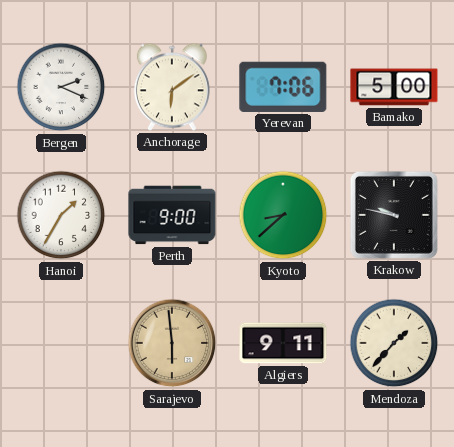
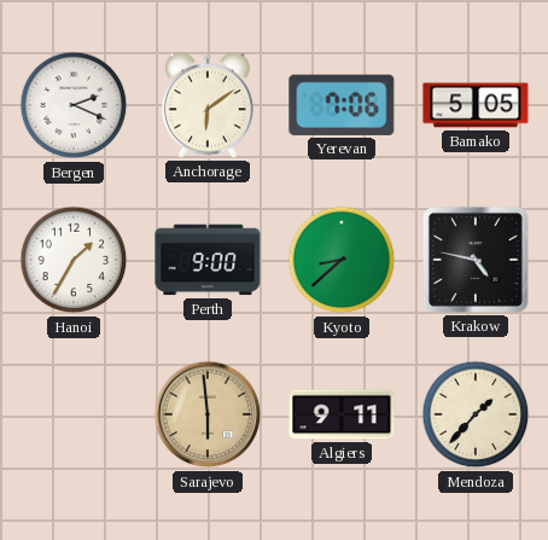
Bamako: 5:00 -> 5:05
Krakow: 9:47 -> 4:47
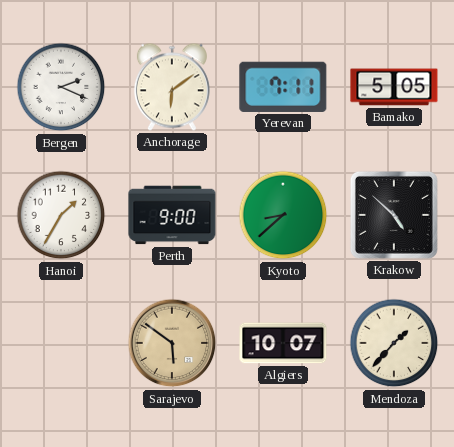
Yerevan: 7:06 -> 7:11
Krakow: 4:47 -> 4:52
Sarajevo: 5:59 -> 5:51
Algiers: 9:11 -> 10:07
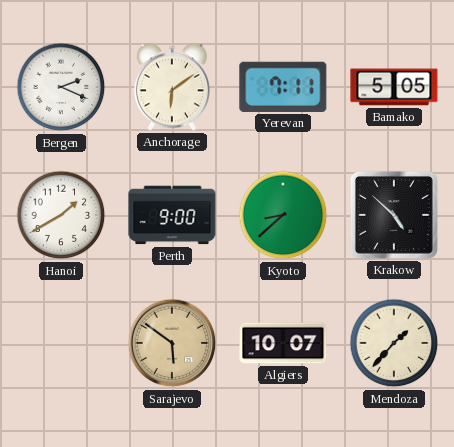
Hanoi: 1:35 -> 1:40
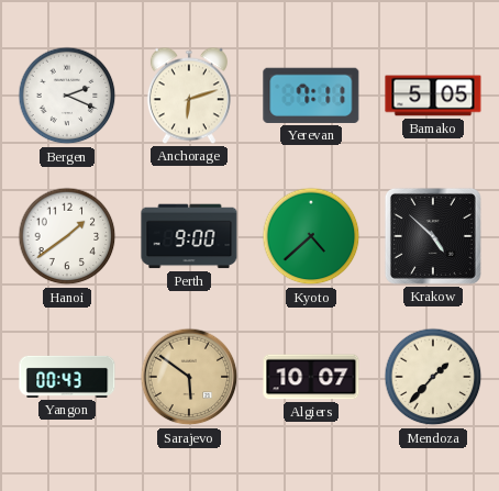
Anchorage: 6:09 -> 6:12
Hanoi: 1:40 -> 1:39
Kyoto: 8:38 -> 4:38
Yangon: none -> 00:43
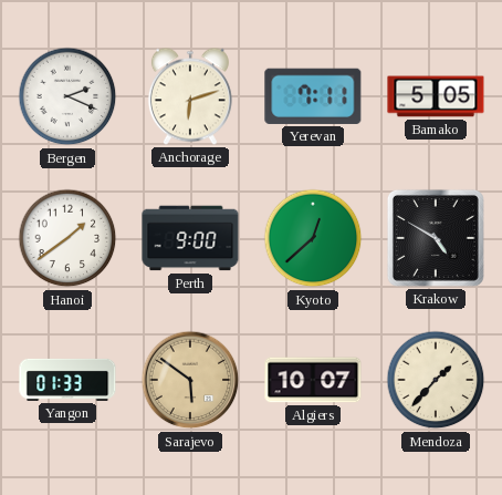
Kyoto: 4:38 -> 12:38
Krakow: 4:52 -> 4:50
Yangon: 00:43 -> 01:33
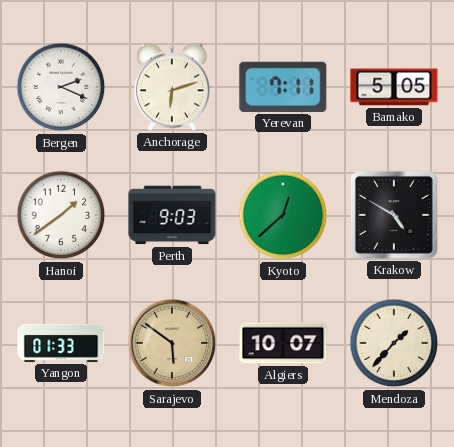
Perth: 9:00 -> 9:03
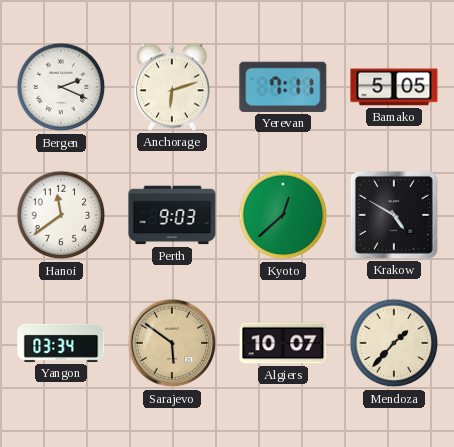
Hanoi: 1:39 -> 11:39
Yangon: 01:33 -> 03:34
